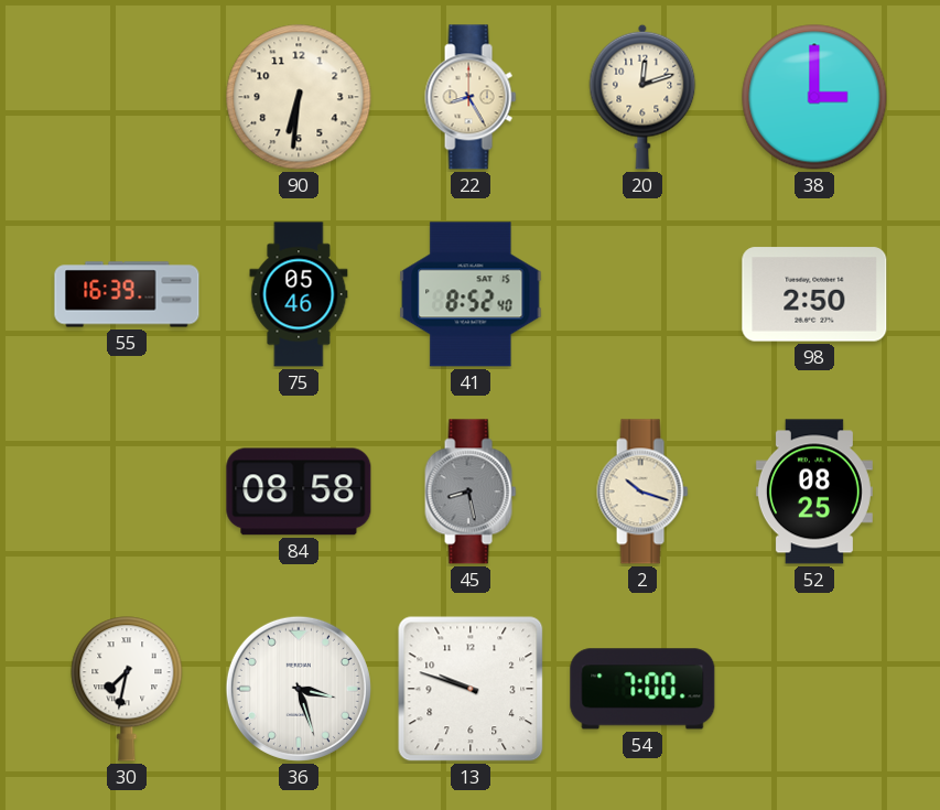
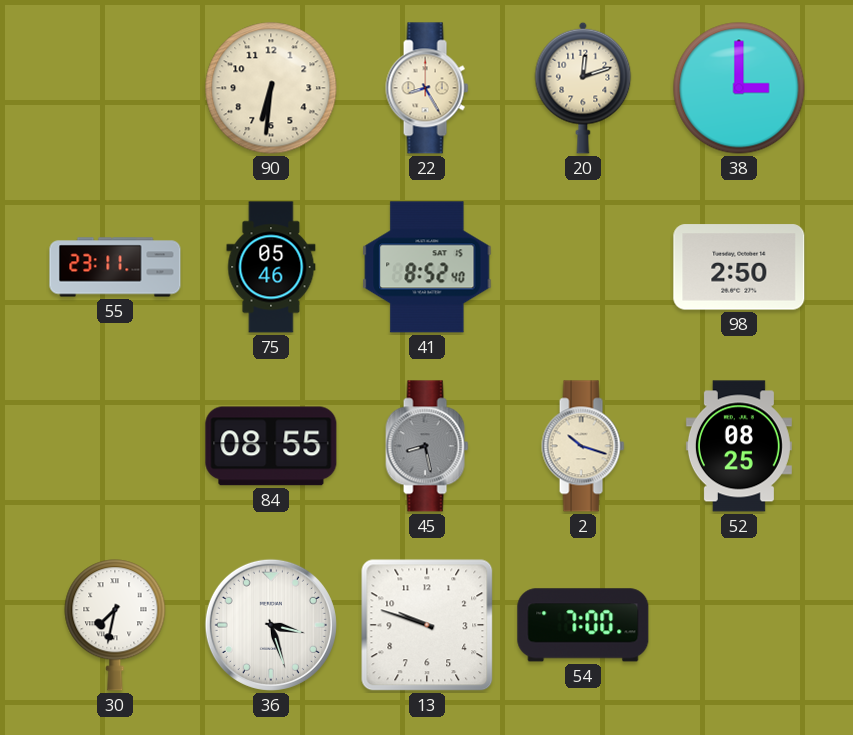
55: 16:39 -> 23:11
84: 08:58 -> 08:55
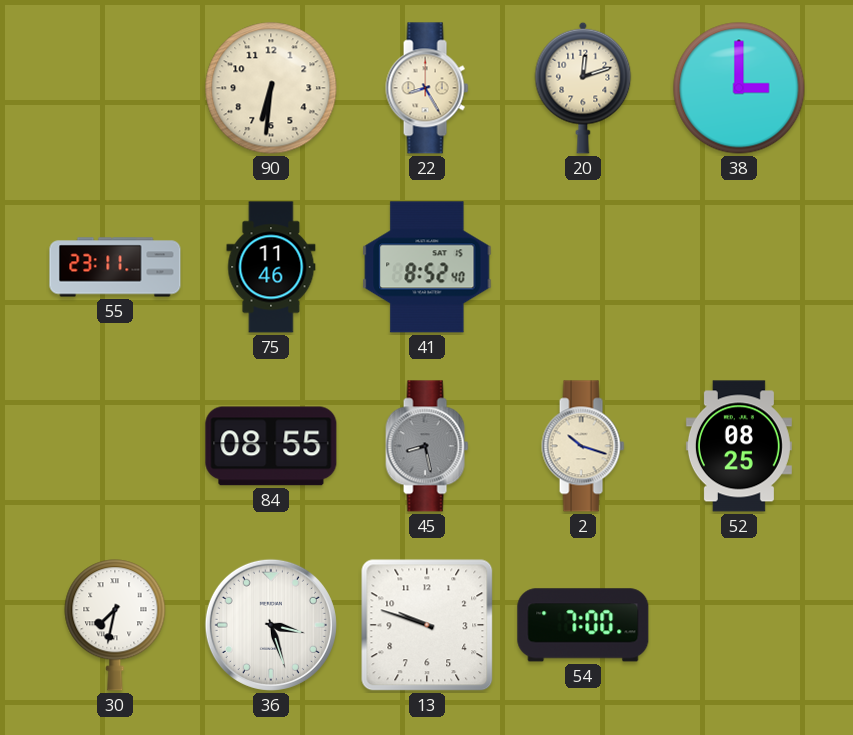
75: 05:46 -> 11:46
98: 2:50 -> none
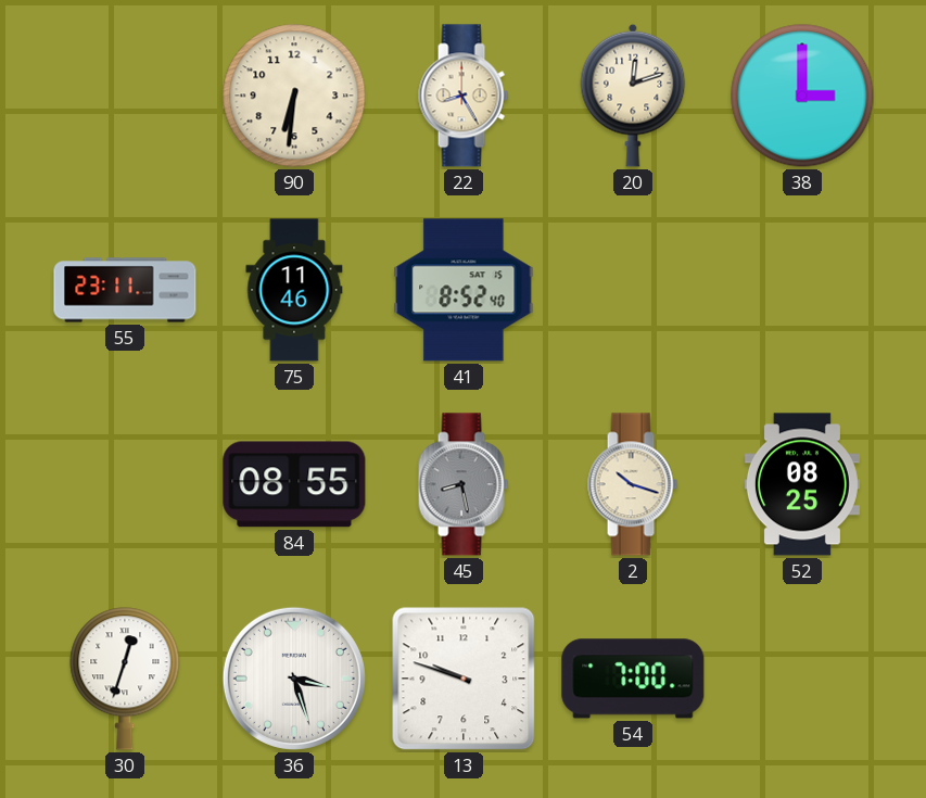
30: 7:32 -> 12:33
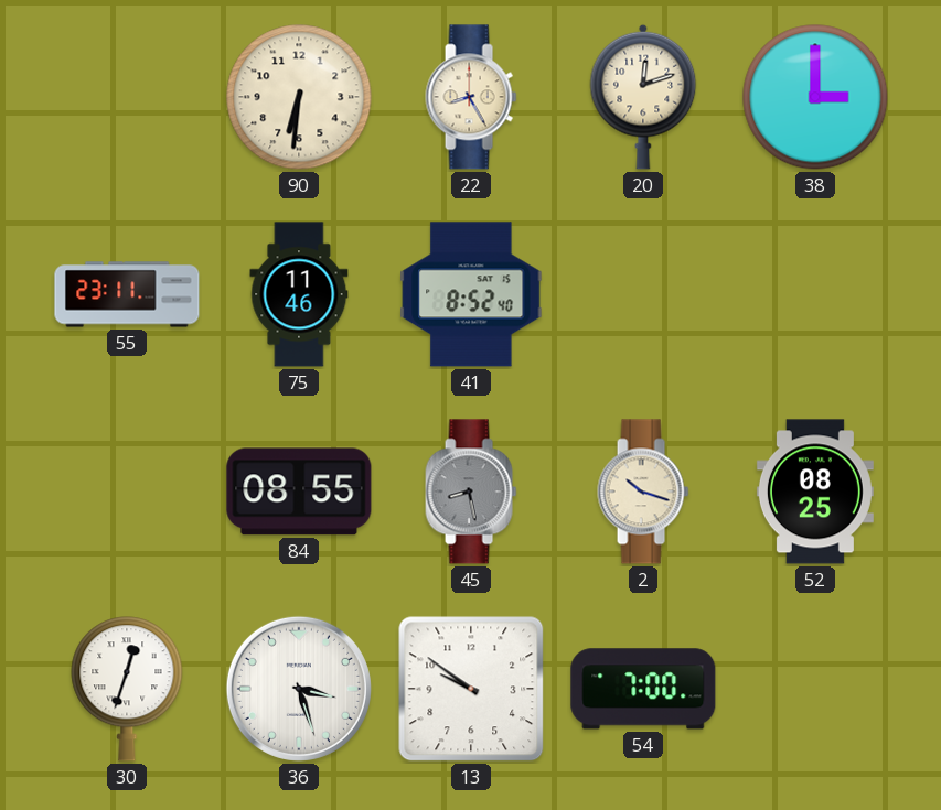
13: 9:48 -> 9:51
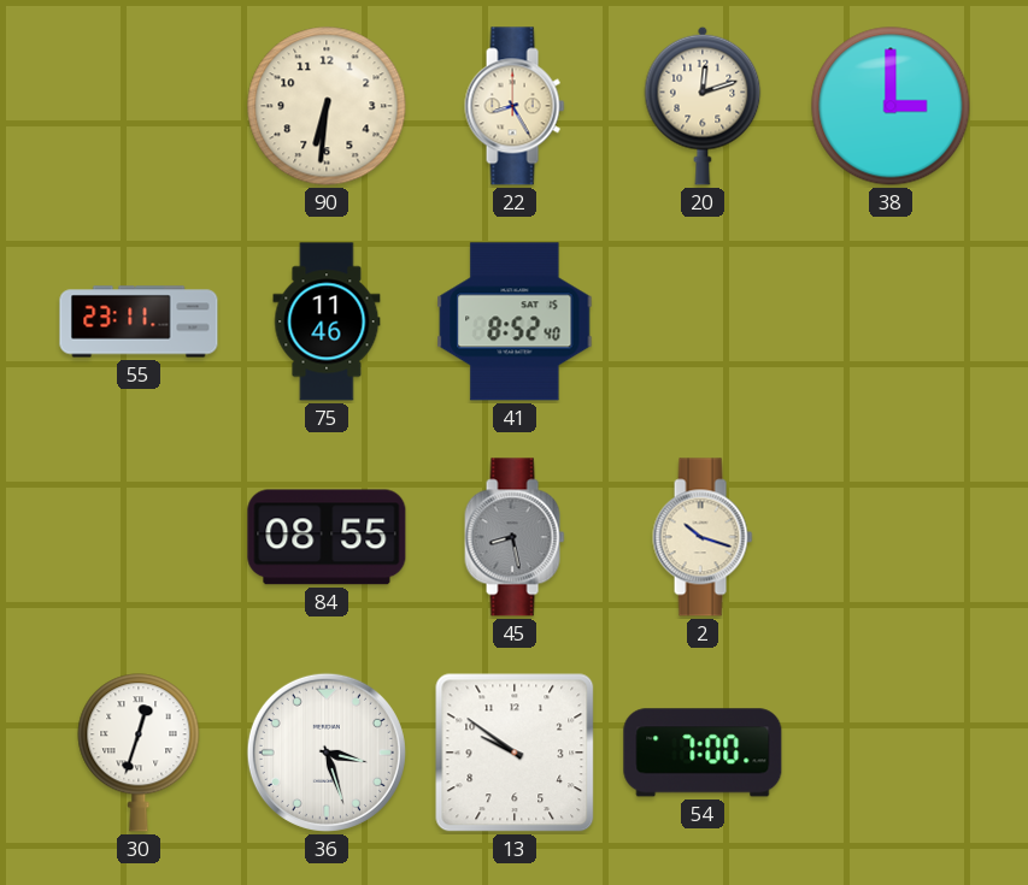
52: 08:25 -> none
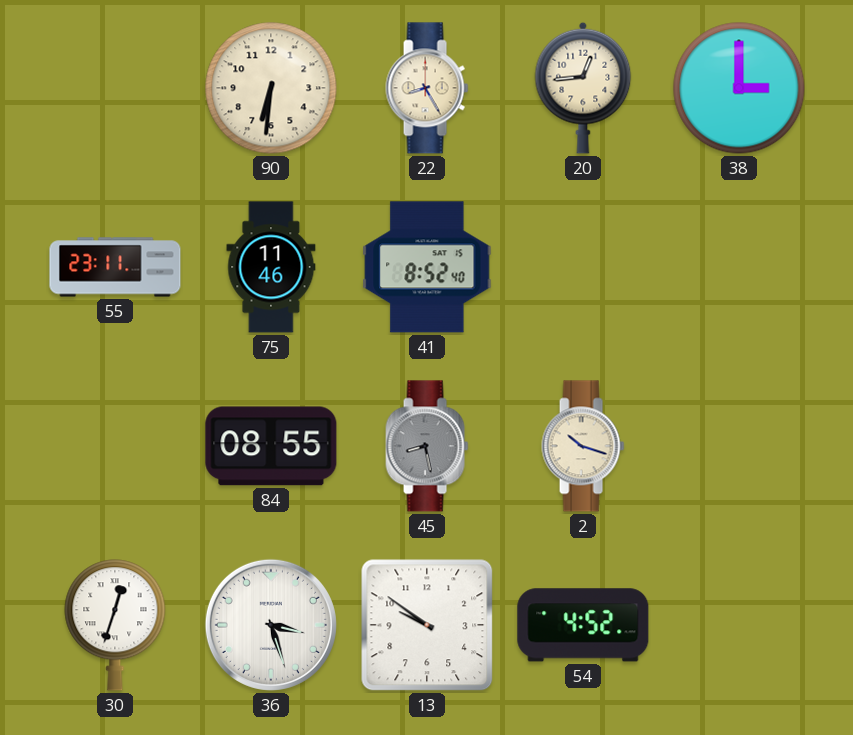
20: 12:12 -> 12:44
54: 7:00 -> 4:52
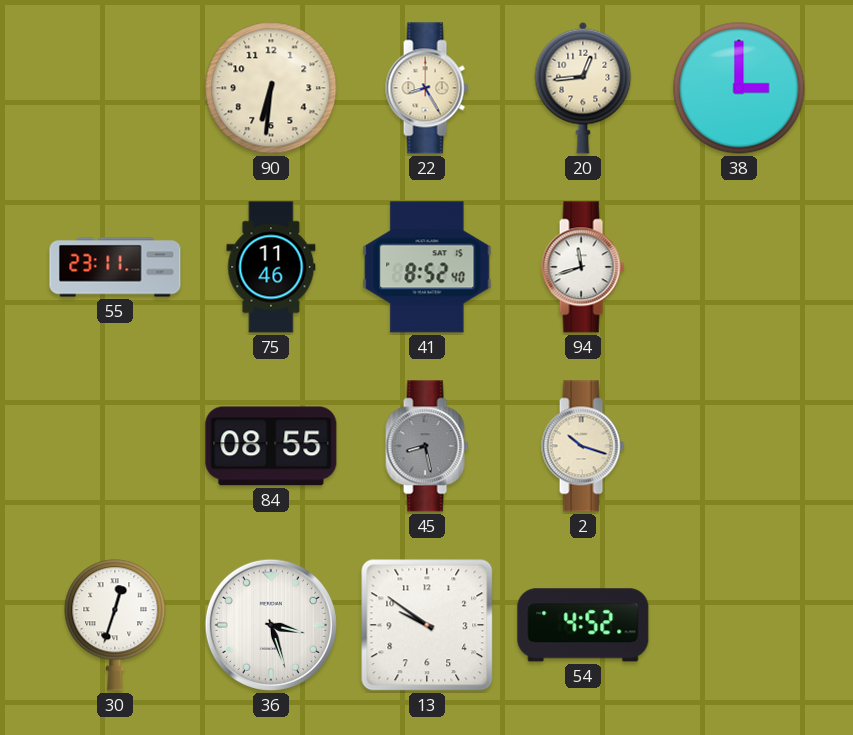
94: none -> 11:42
